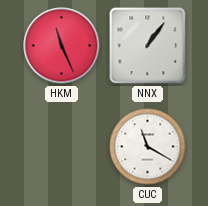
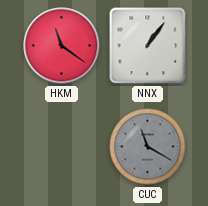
HKM: 11:26 -> 11:21
CUC dial: white -> grey
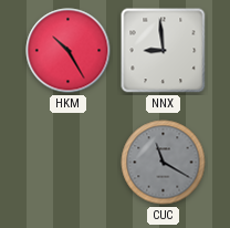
HKM: 11:21 -> 10:25
NNX: 1:06 -> 8:59
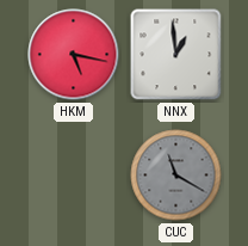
HKM: 10:25 -> 5:17
NNX: 8:59 -> 12:59
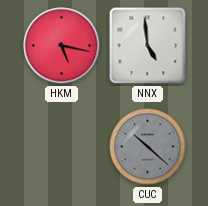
NNX: 12:59 -> 4:59
CUC: 11:20 -> 10:22
